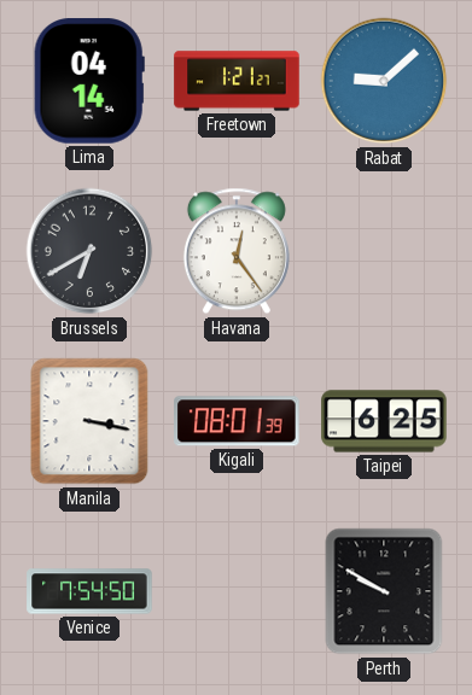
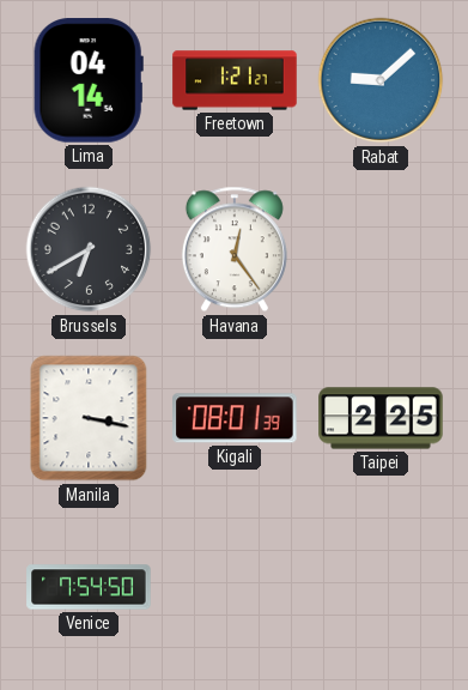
Taipei: 6:25 -> 2:25
Perth: 9:50 -> none
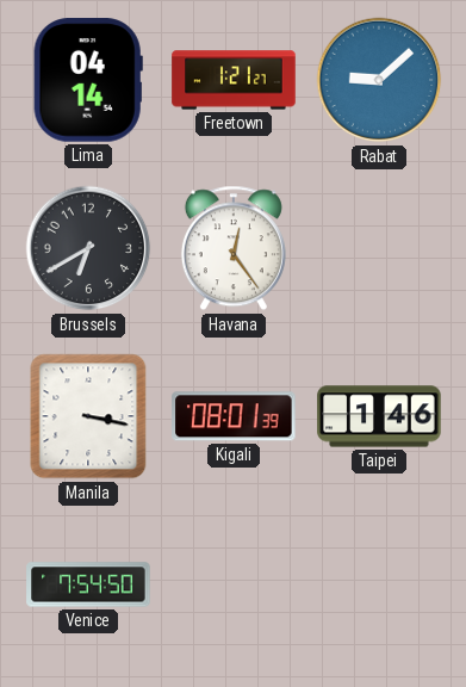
Taipei: 2:25 -> 1:46
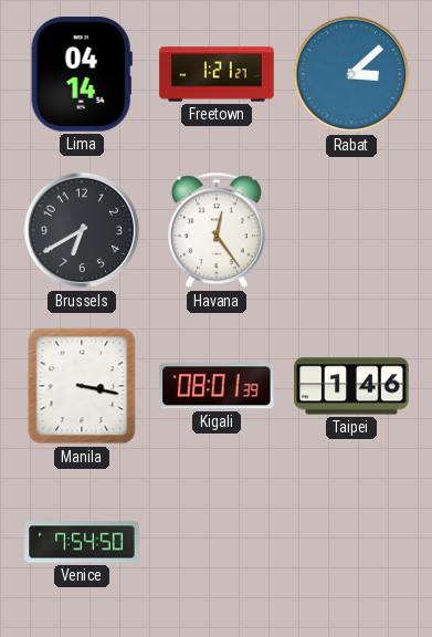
Rabat: 9:08 -> 3:08
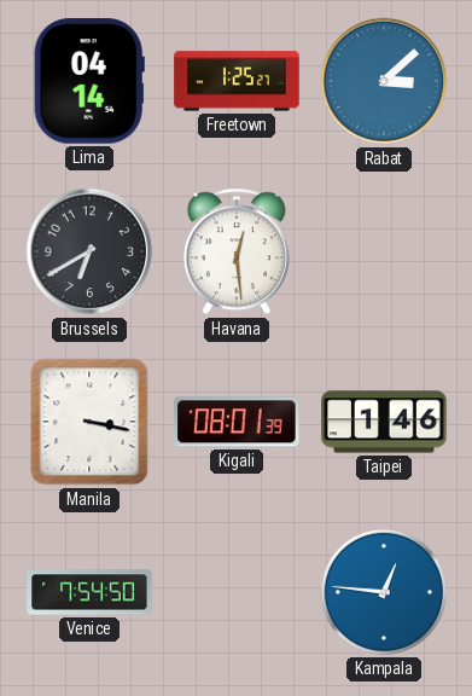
Freetown: 1:21 -> 1:25
Havana: 12:24 -> 12:29
Kampala: none -> 12:46
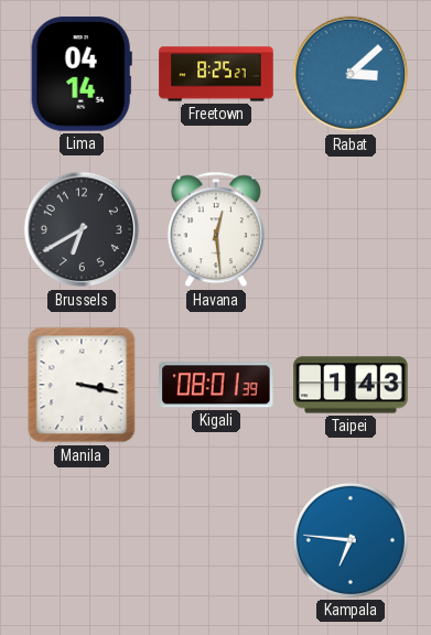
Freetown: 1:25 -> 8:25
Taipei: 1:46 -> 1:43
Venice: 7:54 -> none
Kampala: 12:46 -> 6:46
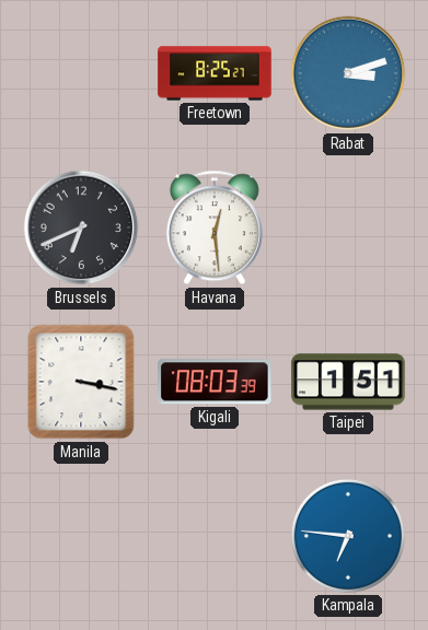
Lima: 04:14 -> none
Rabat: 3:08 -> 3:12
Brussels: 6:40 -> 6:41
Kigali: 08:01 -> 08:03
Taipei: 1:43 -> 1:51
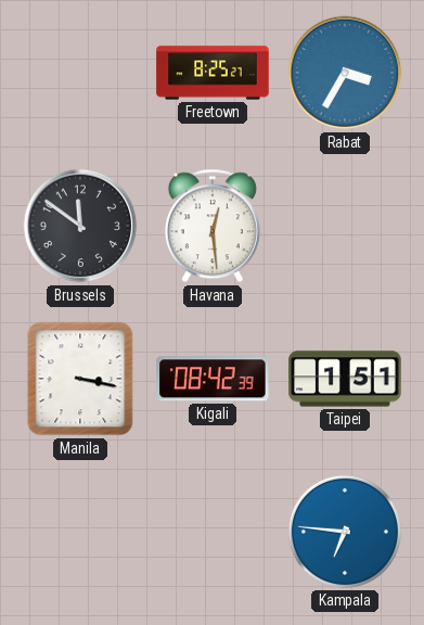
Rabat: 3:12 -> 3:35
Brussels: 6:41 -> 11:51
Kigali: 08:03 -> 08:42
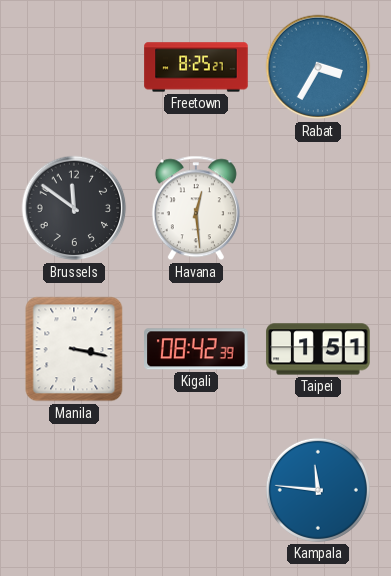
Kampala: 6:46 -> 11:46
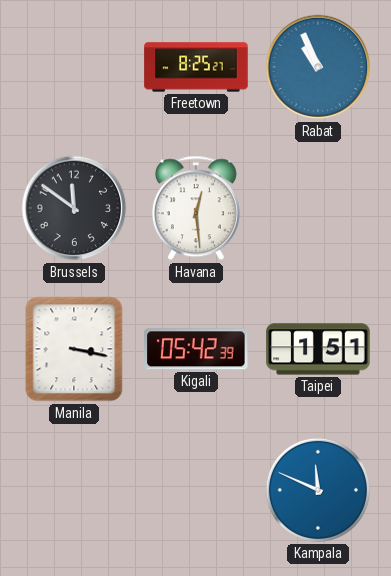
Rabat: 3:35 -> 10:56
Kigali: 08:42 -> 05:42
Kampala: 11:46 -> 11:49
